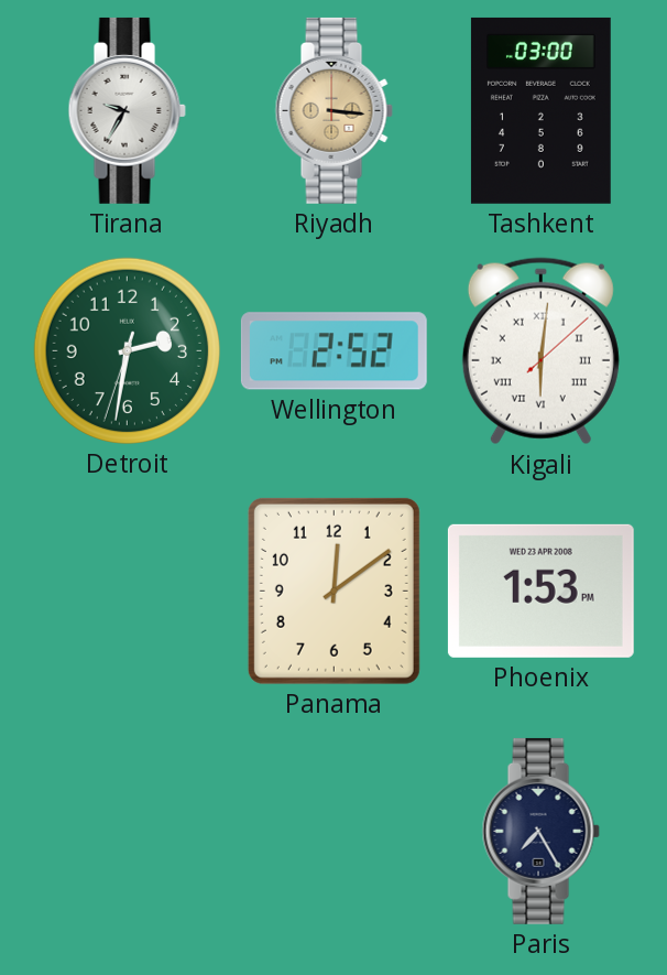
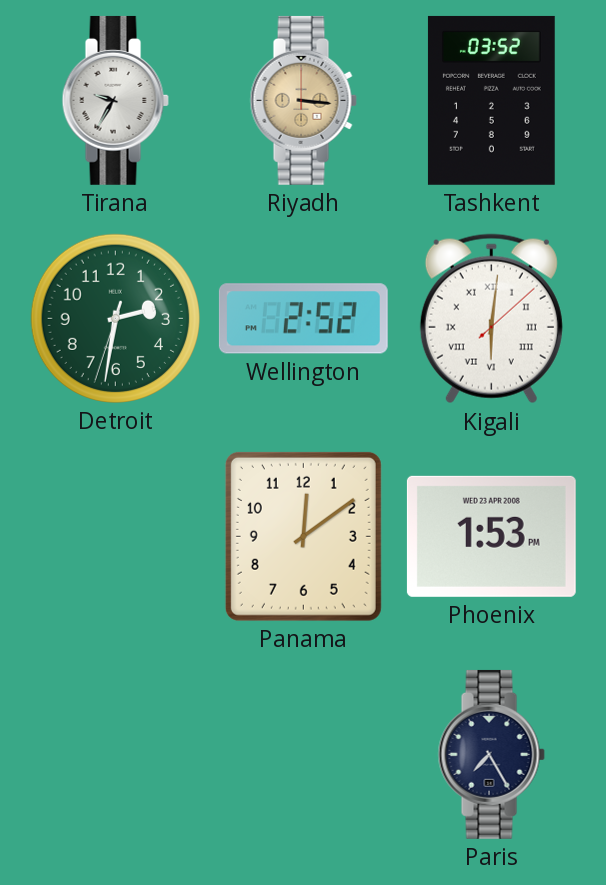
Tashkent: 03:00 -> 03:52
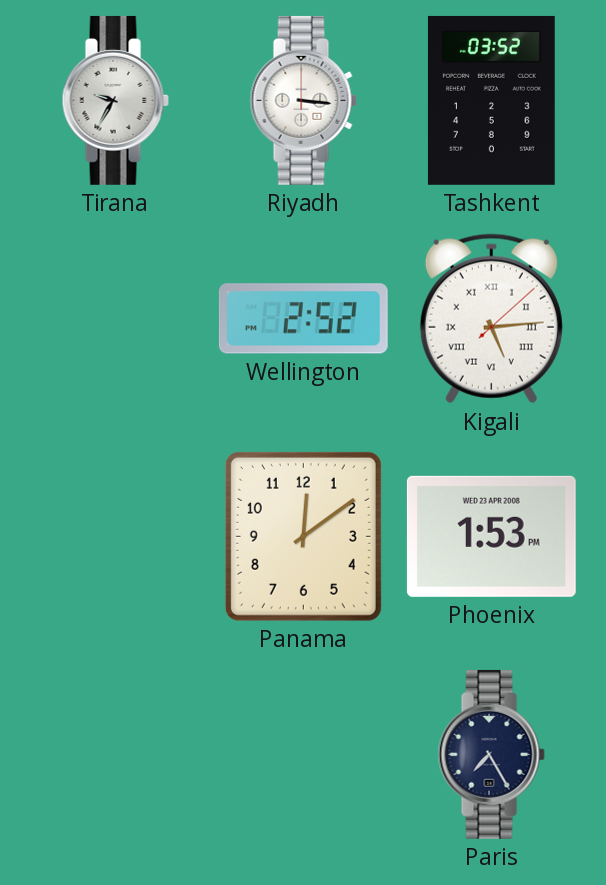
Riyadh dial: champagne -> white
Detroit: 2:31 -> none
Kigali: 6:01 -> 5:14
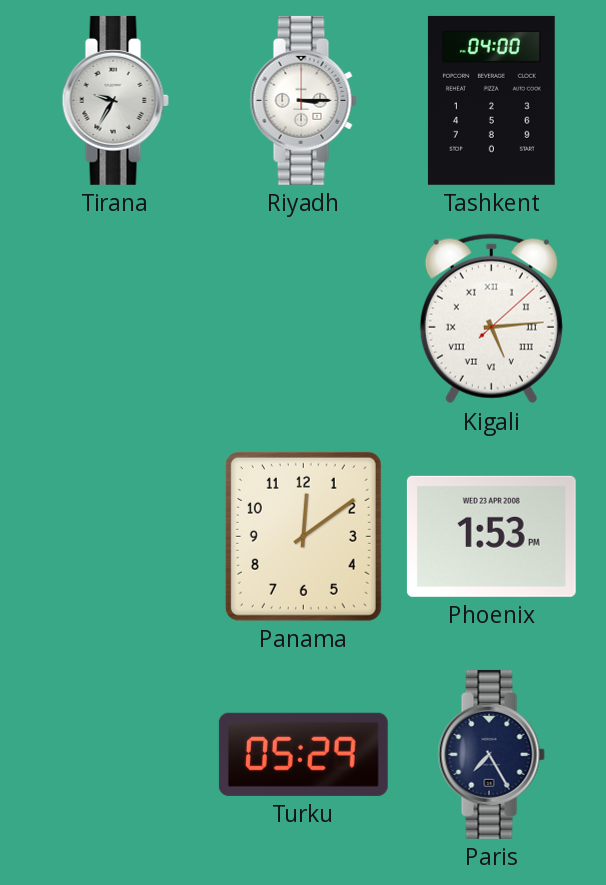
Riyadh: 3:16 -> 3:15
Tashkent: 03:52 -> 04:00
Wellington: 2:52 -> none
Turku: none -> 05:29
